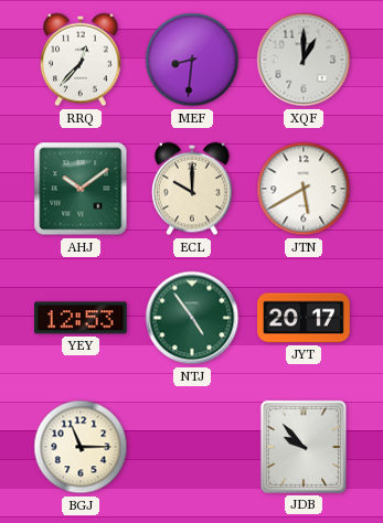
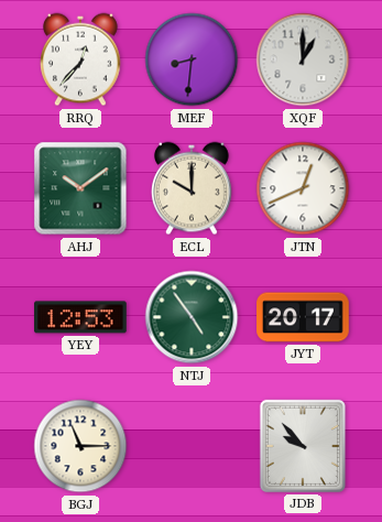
JTN: 5:40 -> 12:41
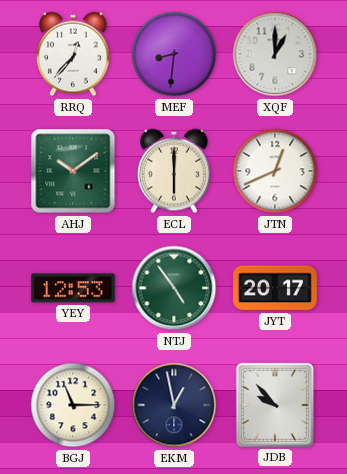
ECL: 10:00 -> 6:00
EKM: none -> 12:58
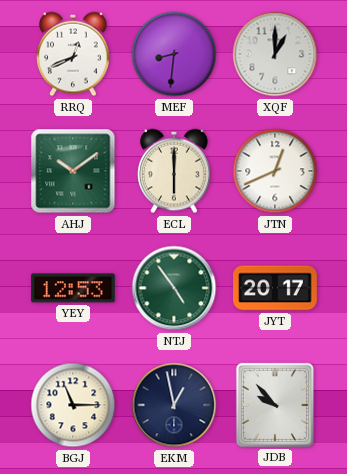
RRQ: 12:37 -> 12:41
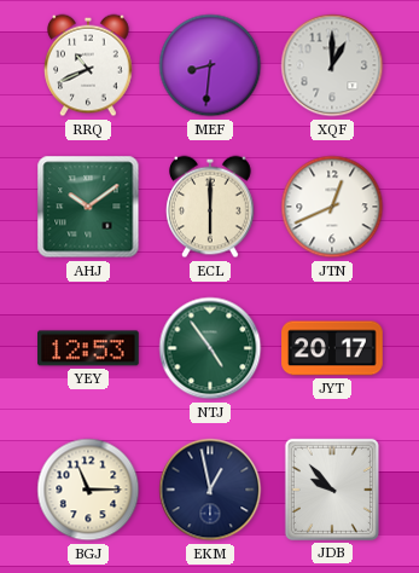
RRQ: 12:41 -> 10:41
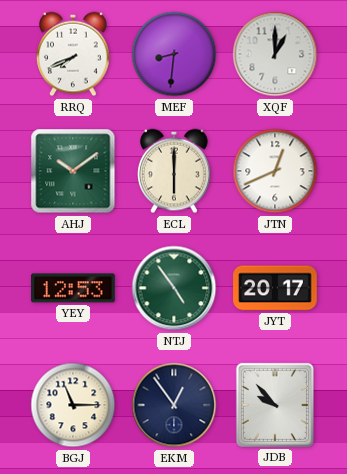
RRQ: 10:41 -> 7:41
EKM: 12:58 -> 12:54
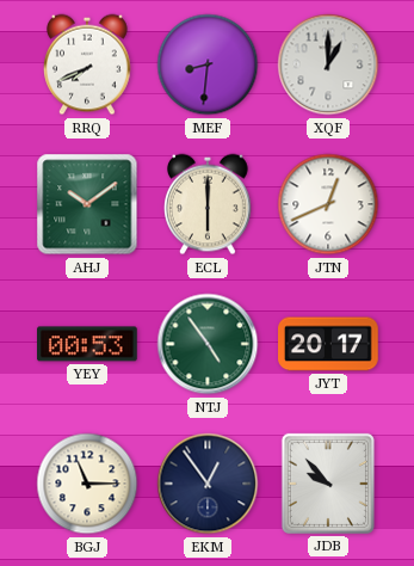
YEY: 12:53 -> 00:53
